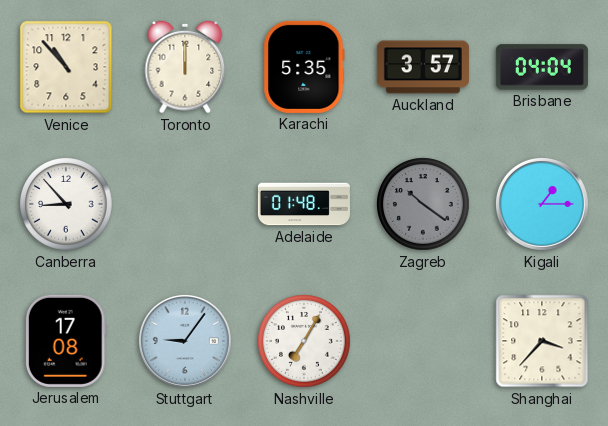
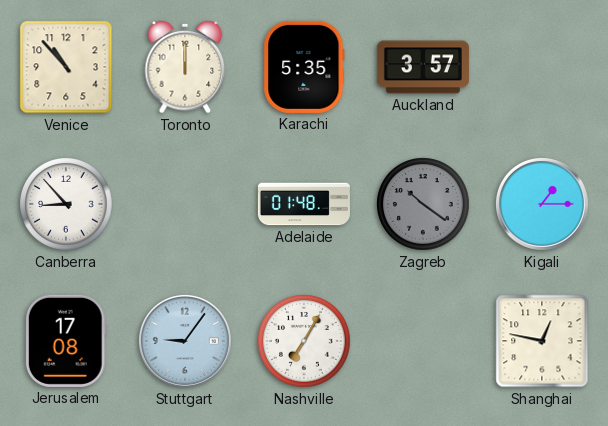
Brisbane: 04:04 -> none
Shanghai: 3:37 -> 12:47
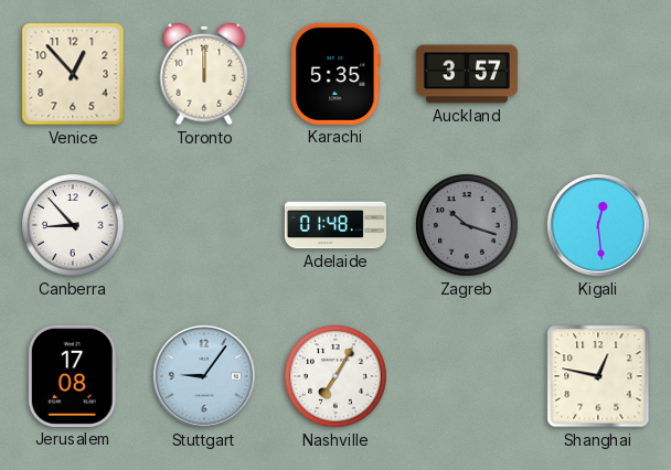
Venice: 10:53 -> 12:53
Zagreb: 10:21 -> 10:18
Kigali: 1:15 -> 12:29
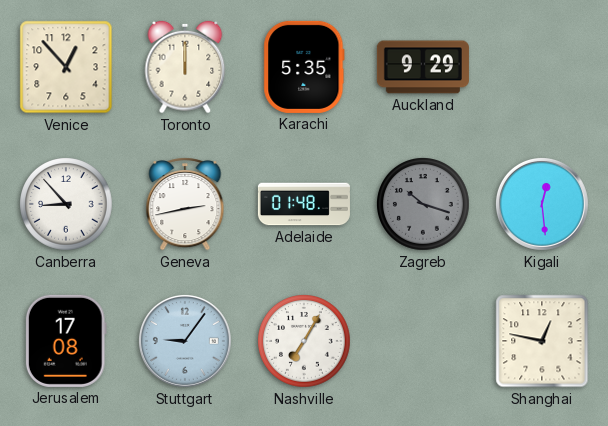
Auckland: 3:57 -> 9:29
Geneva: none -> 2:43
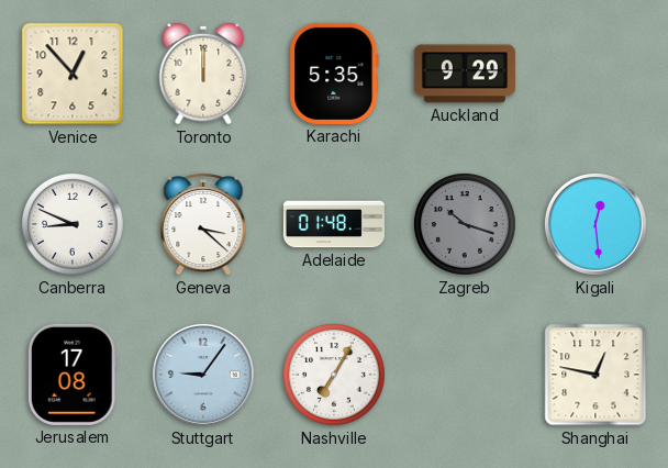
Canberra: 8:53 -> 8:49
Geneva: 2:43 -> 3:22
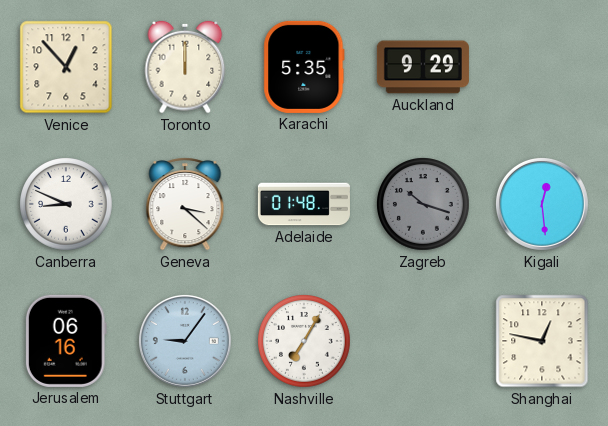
Jerusalem: 17:08 -> 06:16
